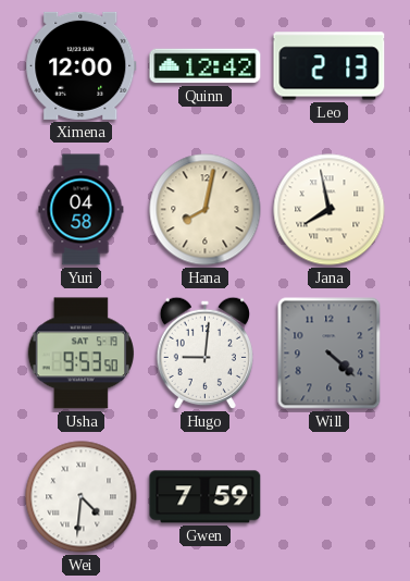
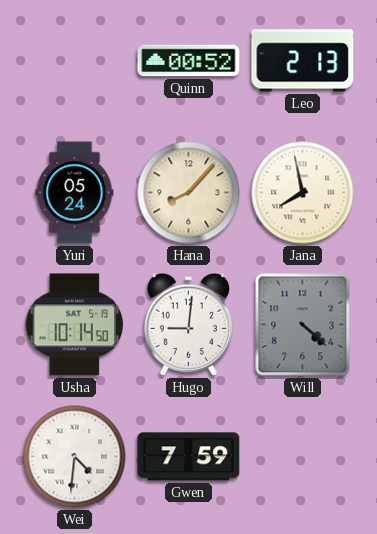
Ximena: 12:00 -> none
Quinn: 12:42 -> 00:52
Yuri: 04:58 -> 05:24
Hana: 8:02 -> 8:07
Usha: 9:53 -> 10:14
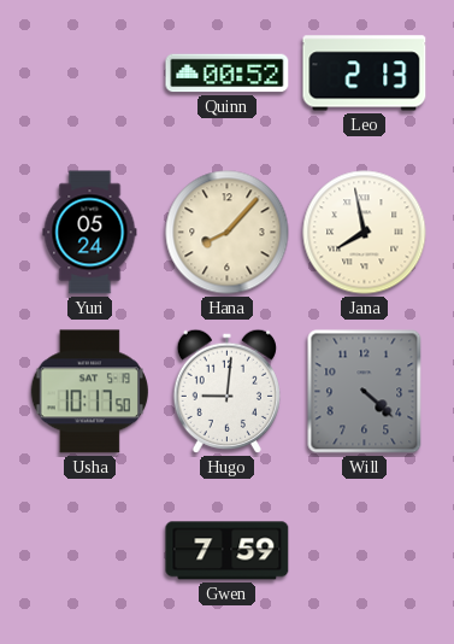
Usha: 10:14 -> 10:17
Wei: 4:31 -> none
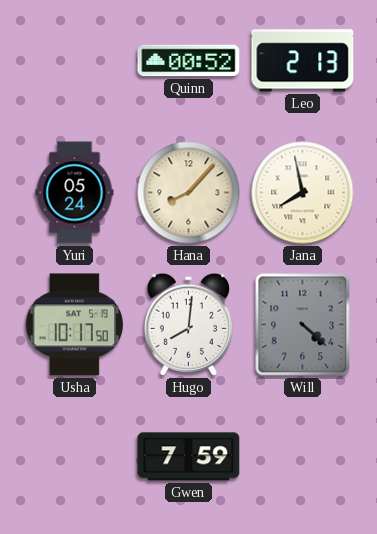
Hugo: 9:01 -> 8:01
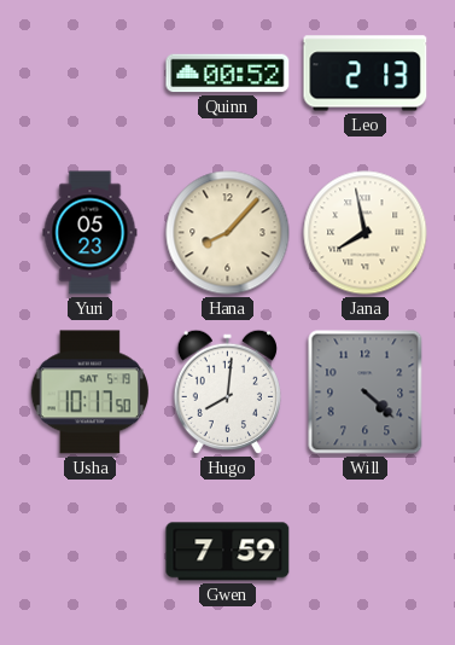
Yuri: 05:24 -> 05:23
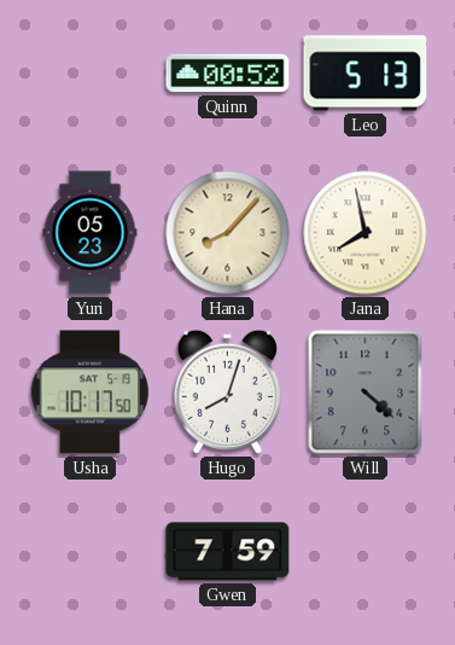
Leo: 2:13 -> 5:13
Hugo: 8:01 -> 8:03
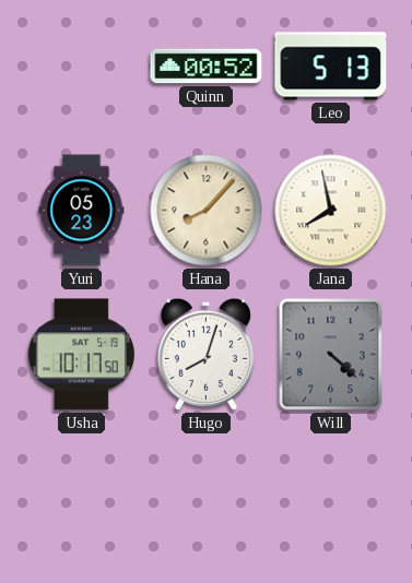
Gwen: 7:59 -> none
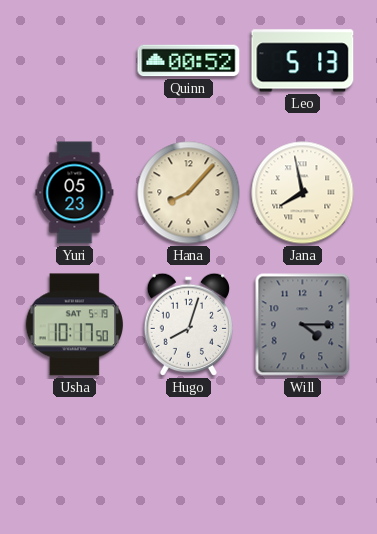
Will: 4:22 -> 4:15
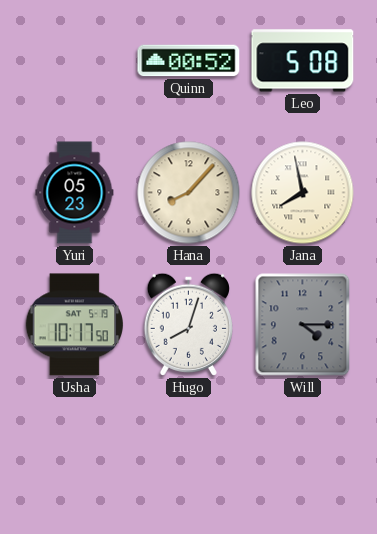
Leo: 5:13 -> 5:08
